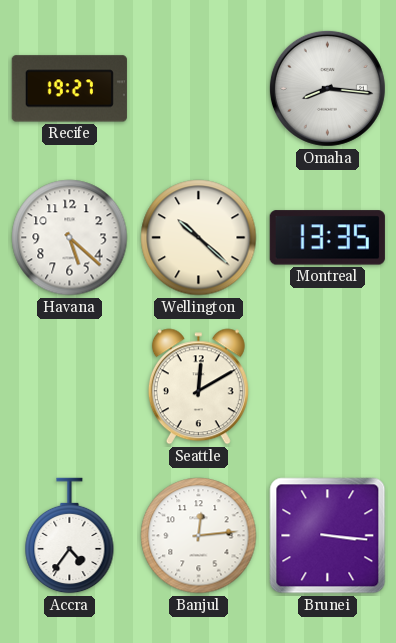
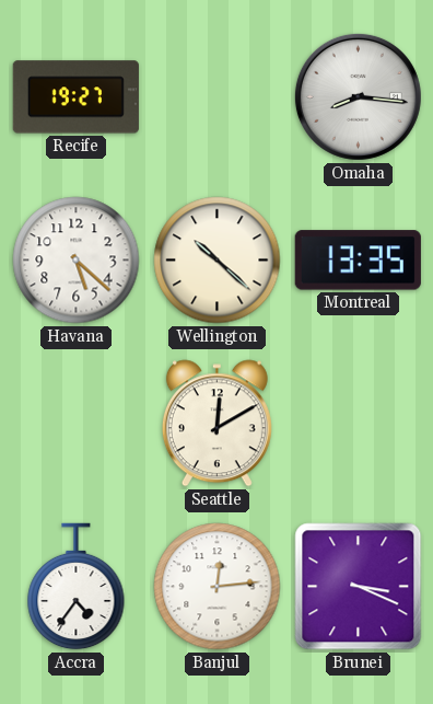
Brunei: 3:16 -> 3:19
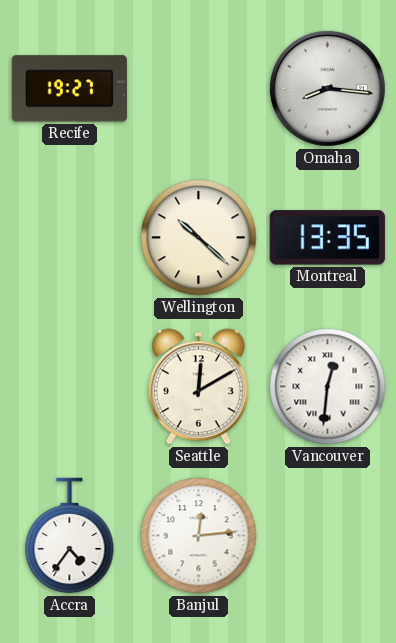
Havana: 5:22 -> none
Vancouver: none -> 12:31
Brunei: 3:19 -> none
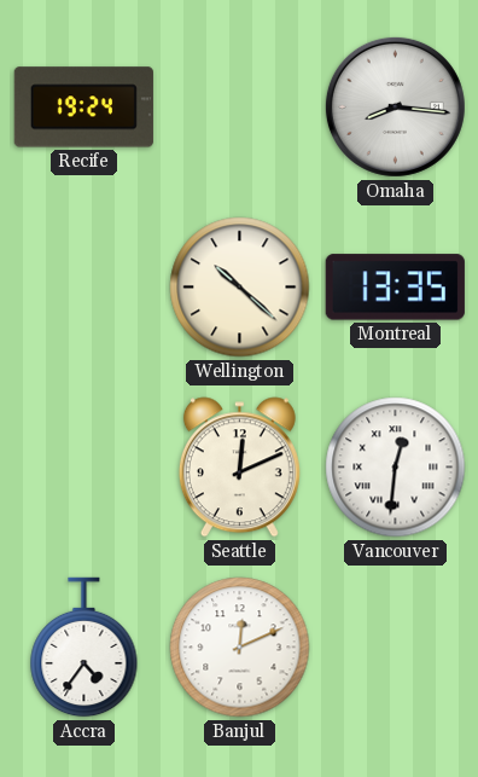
Recife: 19:27 -> 19:24
Seattle: 12:10 -> 12:11
Banjul: 12:14 -> 12:11
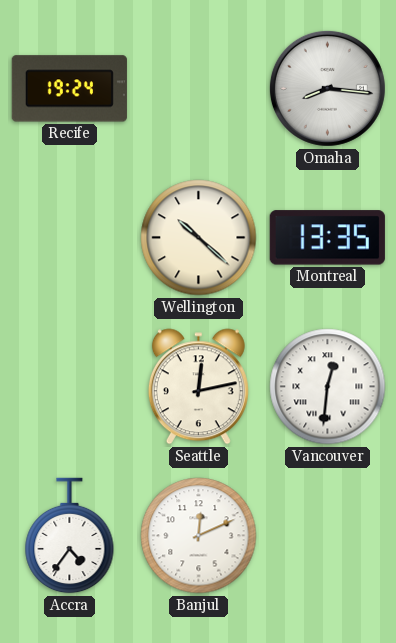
Seattle: 12:11 -> 12:13
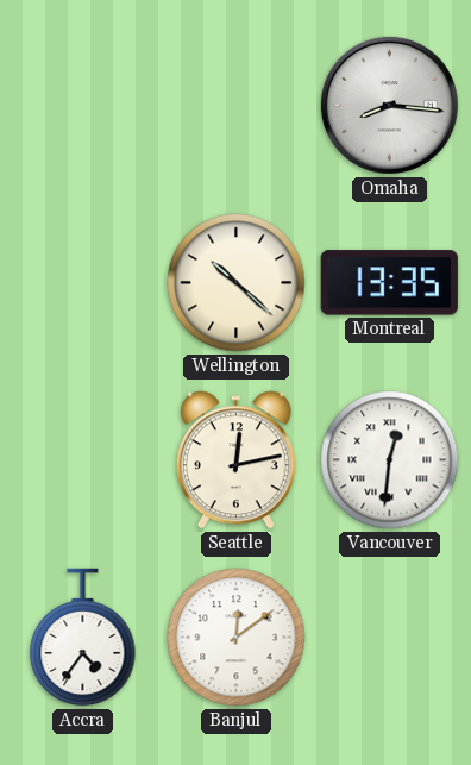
Recife: 19:24 -> none
Banjul: 12:11 -> 12:09
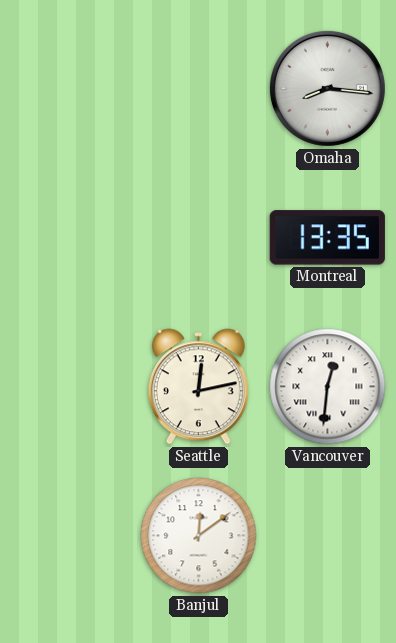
Wellington: 10:22 -> none
Accra: 4:36 -> none
